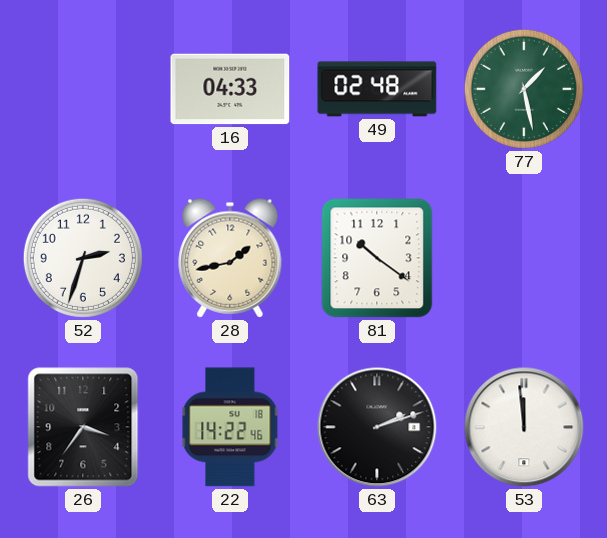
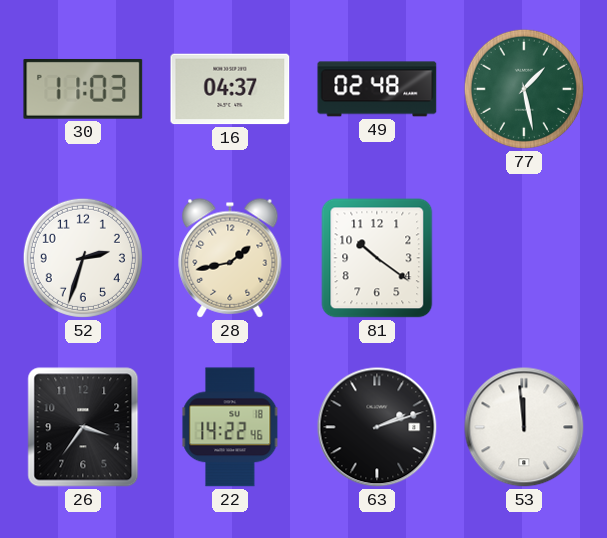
30: none -> 11:03
16: 04:33 -> 04:37
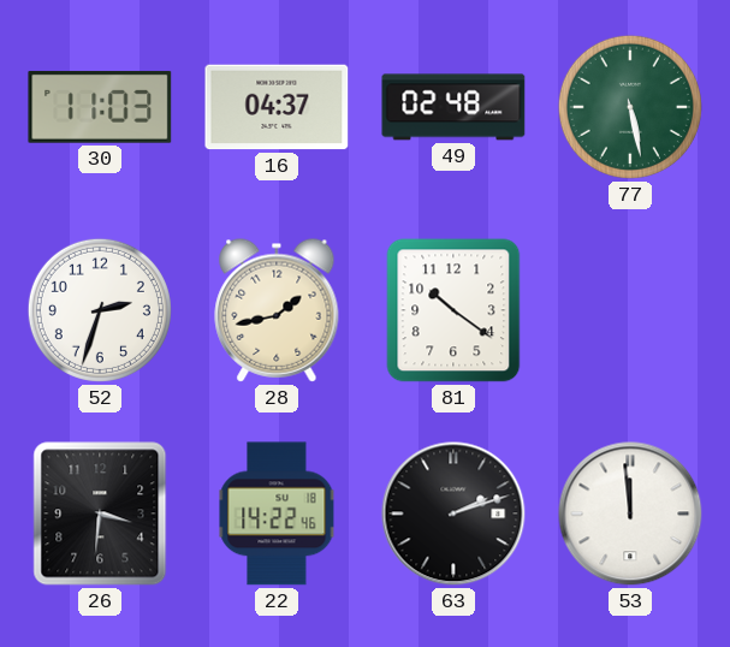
77: 1:28 -> 5:28
26: 3:36 -> 3:31
